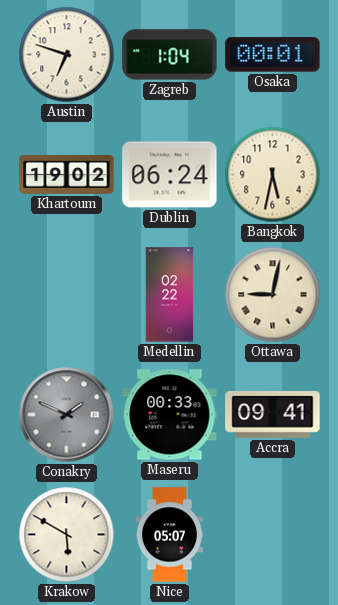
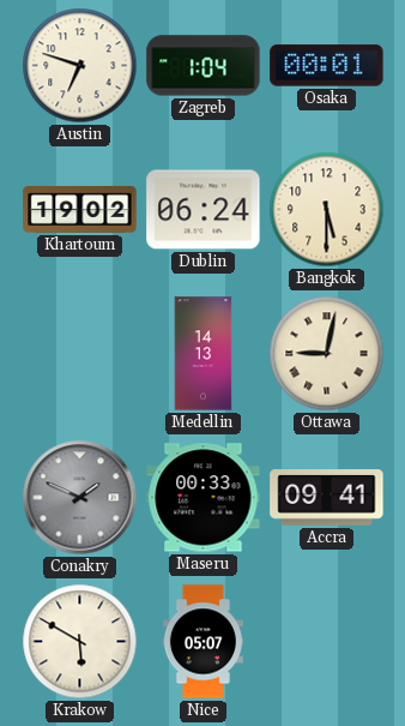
Bangkok: 5:32 -> 5:30
Medellin: 02:22 -> 14:13
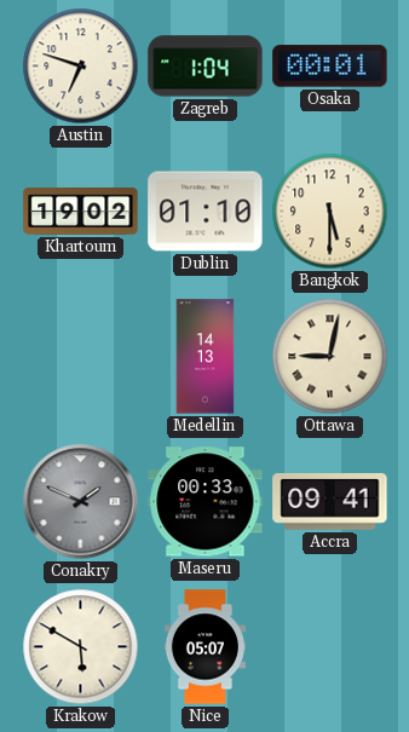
Dublin: 06:24 -> 01:10
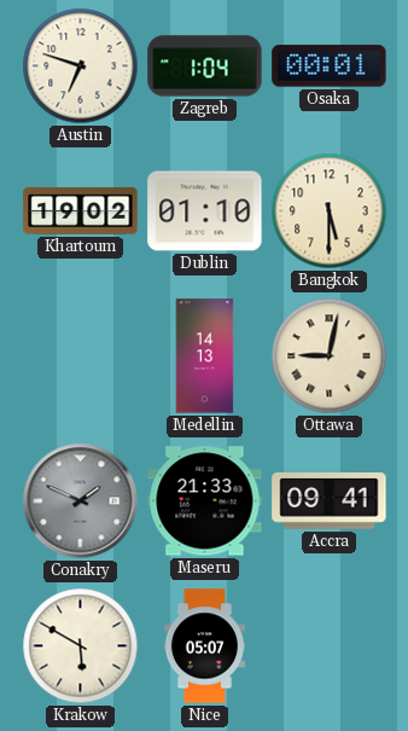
Maseru: 00:33 -> 21:33
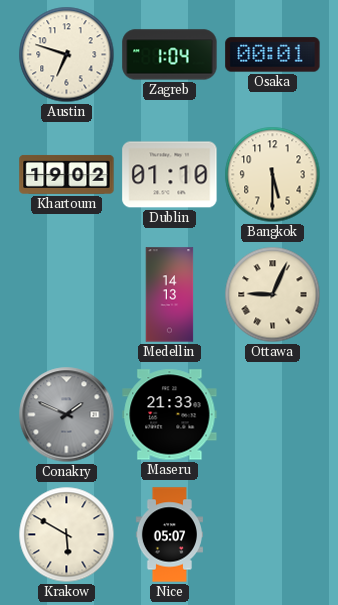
Ottawa: 9:02 -> 9:04
Accra: 09:41 -> none
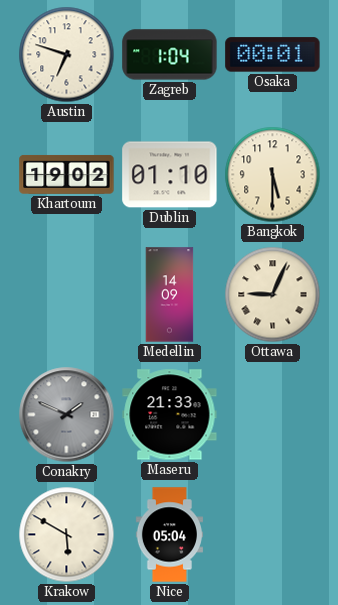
Medellin: 14:13 -> 14:09
Nice: 05:07 -> 05:04
